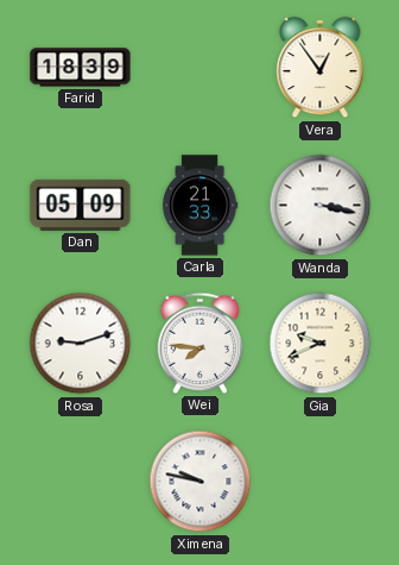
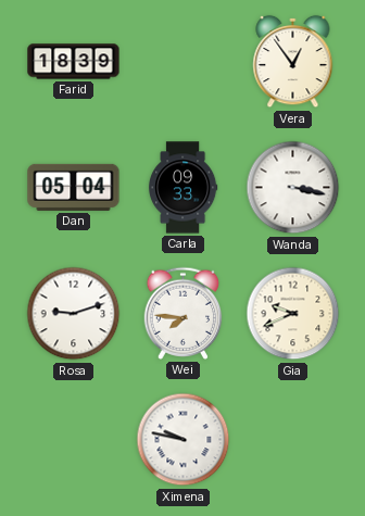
Dan: 05:09 -> 05:04
Carla: 21:33 -> 09:33
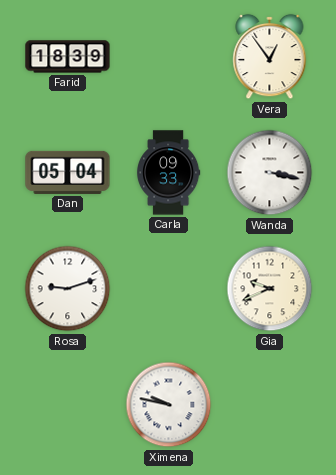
Wei: 7:46 -> none
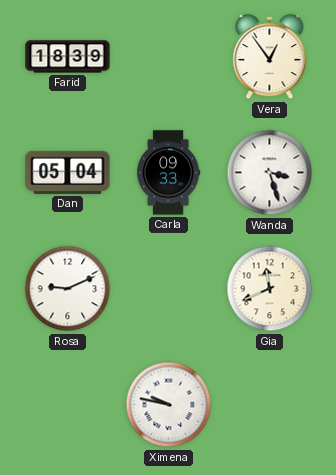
Wanda: 3:17 -> 3:27
Rosa: 9:12 -> 9:11
Gia: 9:41 -> 11:41
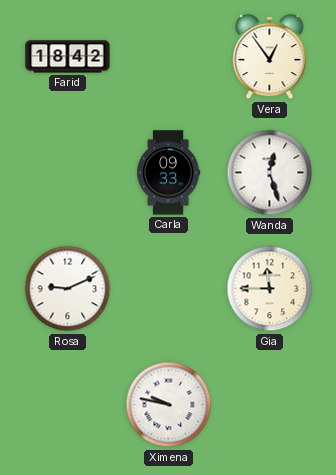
Farid: 18:39 -> 18:42
Dan: 05:04 -> none
Wanda: 3:27 -> 12:27
Gia: 11:41 -> 11:45
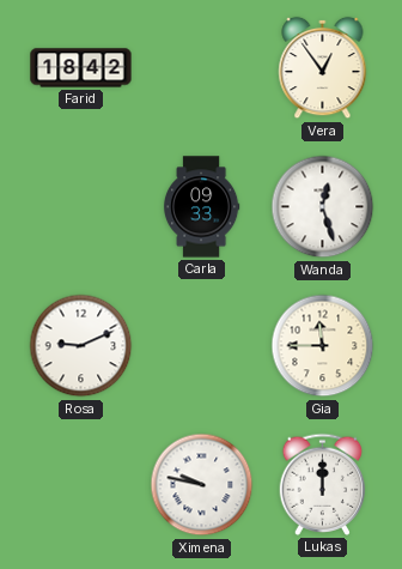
Lukas: none -> 12:00
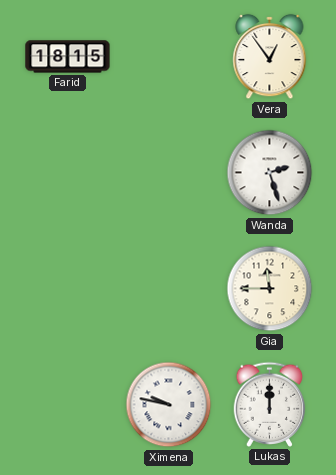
Farid: 18:42 -> 18:15
Carla: 09:33 -> none
Wanda: 12:27 -> 2:27
Rosa: 9:11 -> none
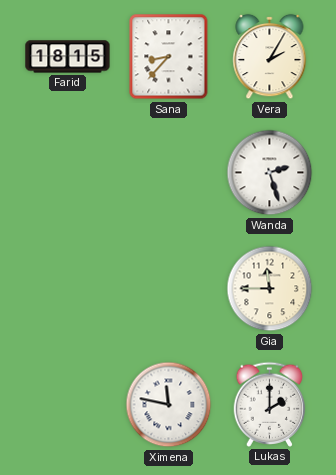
Sana: none -> 8:37
Vera: 12:54 -> 2:05
Ximena: 9:47 -> 11:47
Lukas: 12:00 -> 2:00
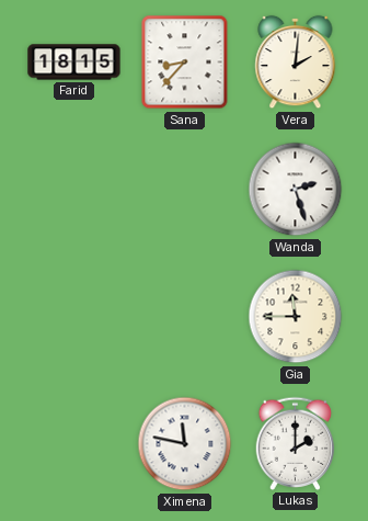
Vera: 2:05 -> 2:01
